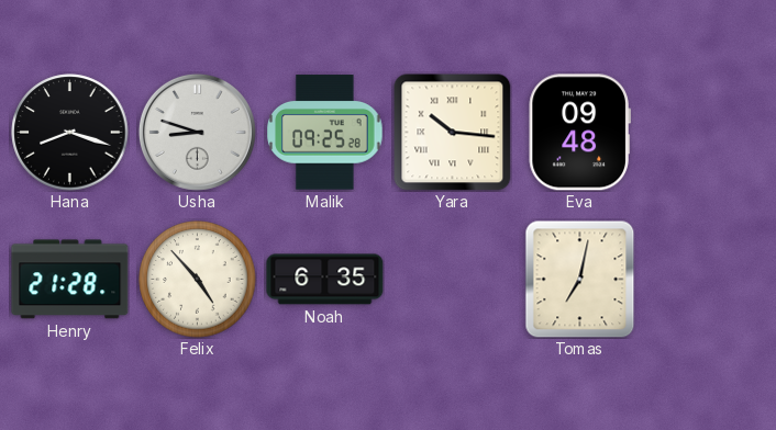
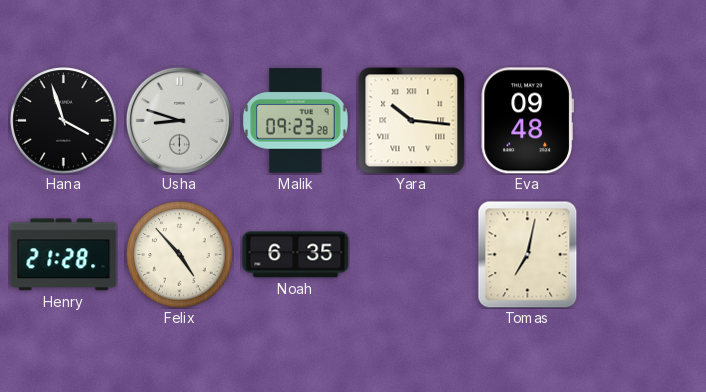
Hana: 8:18 -> 3:57
Malik: 09:25 -> 09:23
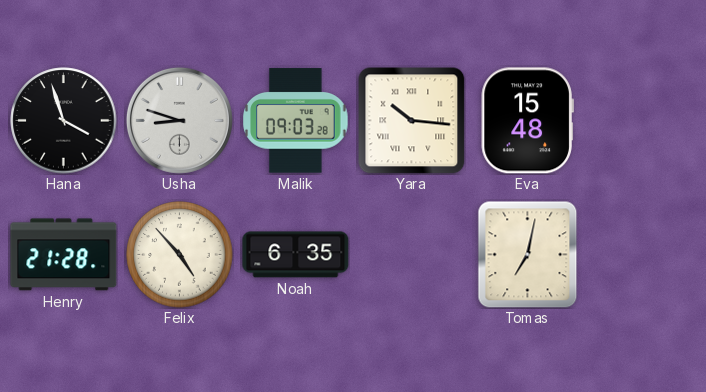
Malik: 09:23 -> 09:03
Eva: 09:48 -> 15:48
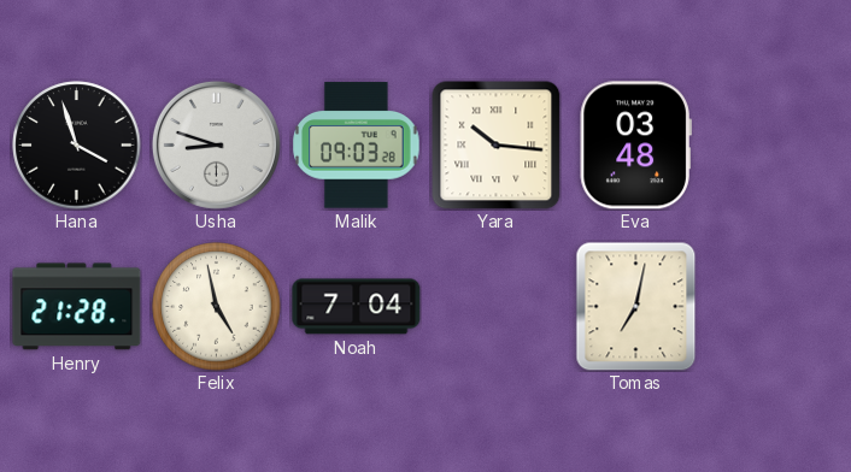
Eva: 15:48 -> 03:48
Felix: 4:53 -> 4:58
Noah: 6:35 -> 7:04
